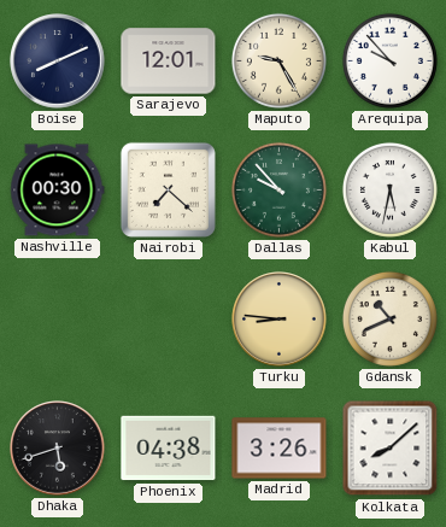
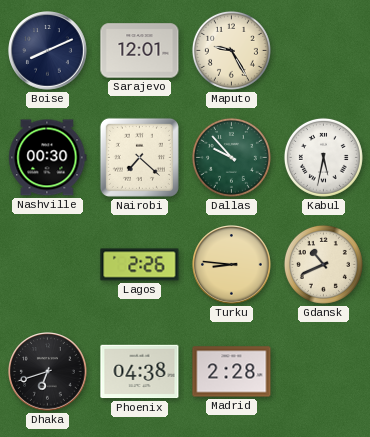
Arequipa: 9:53 -> none
Lagos: none -> 2:26
Dhaka: 5:42 -> 6:42
Madrid: 3:26 -> 2:28
Kolkata: 8:08 -> none
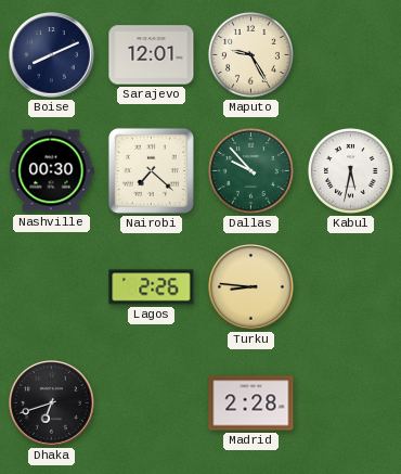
Gdansk: 10:41 -> none
Phoenix: 04:38 -> none
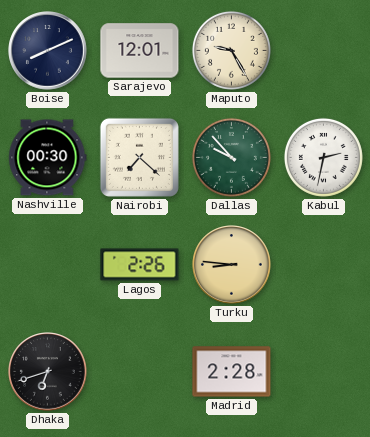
Kabul: 5:32 -> 2:32
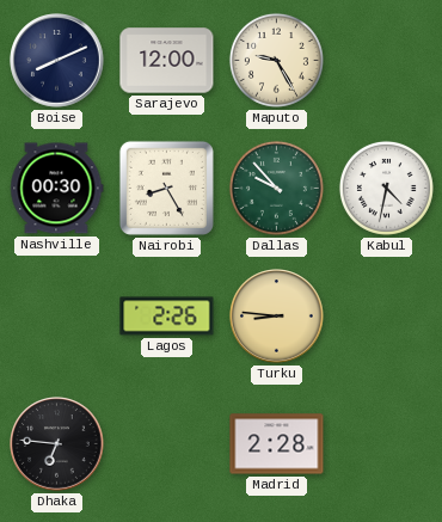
Sarajevo: 12:01 -> 12:00
Nairobi: 7:22 -> 8:25
Kabul: 2:32 -> 4:32
Dhaka: 6:42 -> 6:46
